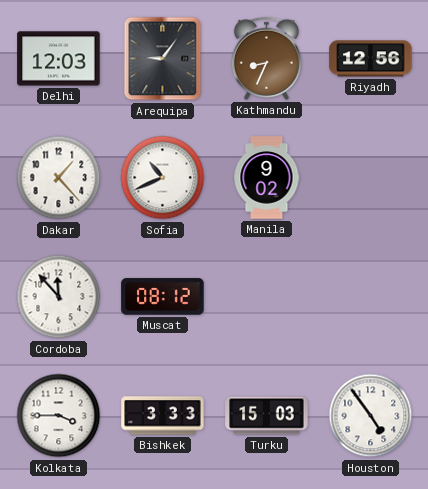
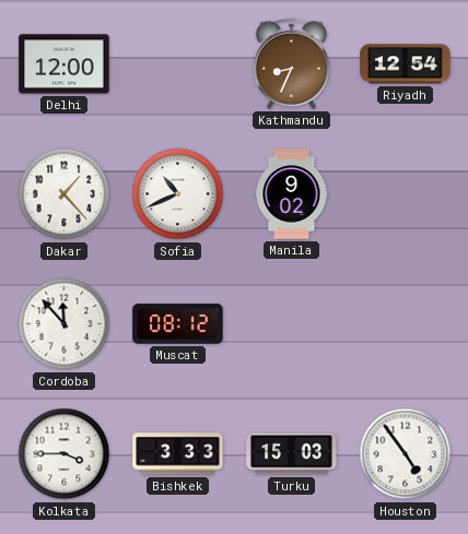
Delhi: 12:03 -> 12:00
Arequipa: 9:06 -> none
Riyadh: 12:56 -> 12:54
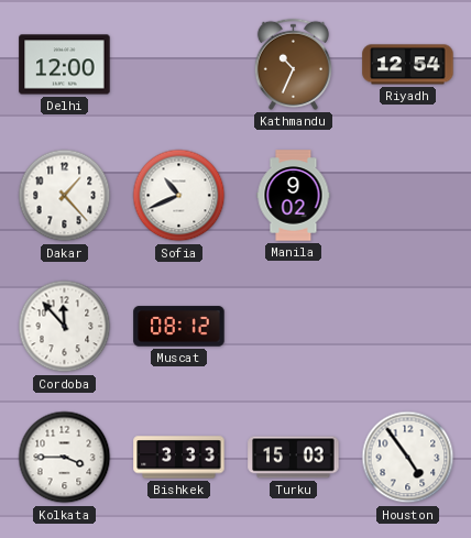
Kathmandu: 8:34 -> 10:34
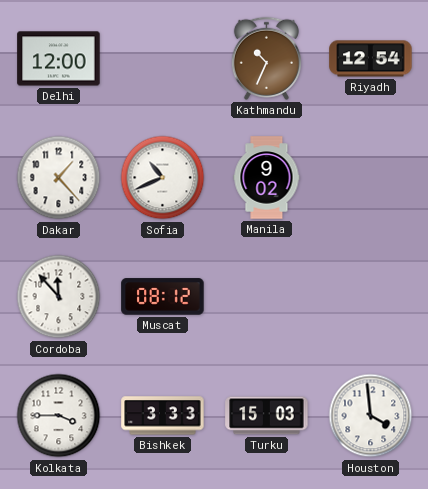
Houston: 4:54 -> 3:59
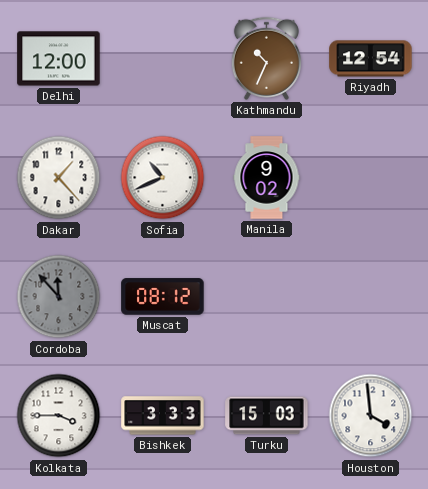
Cordoba dial: white -> grey
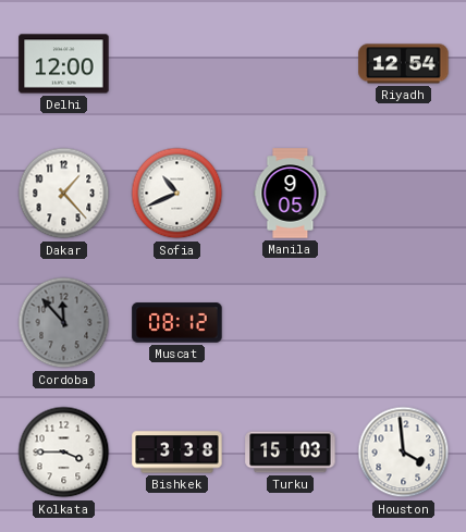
Kathmandu: 10:34 -> none
Manila: 9:02 -> 9:05
Bishkek: 3:33 -> 3:38
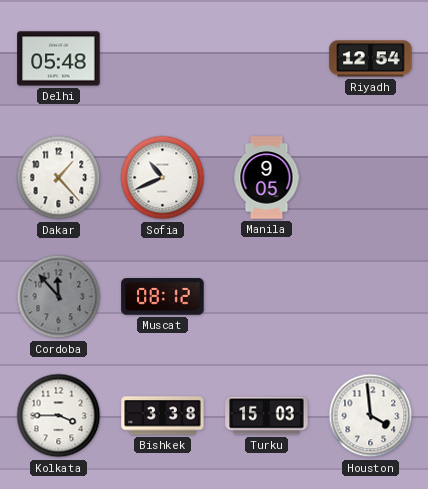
Delhi: 12:00 -> 05:48
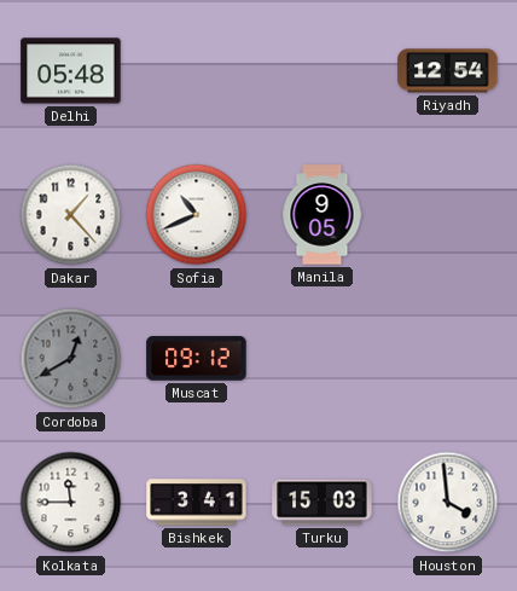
Cordoba: 11:53 -> 12:40
Muscat: 08:12 -> 09:12
Kolkata: 3:45 -> 11:45
Bishkek: 3:38 -> 3:41
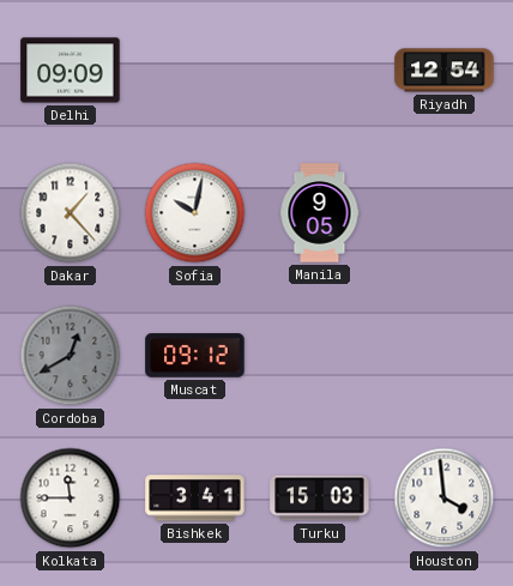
Delhi: 05:48 -> 09:09
Sofia: 10:41 -> 10:02
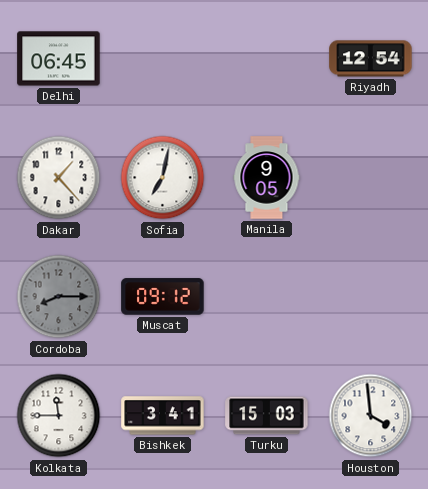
Delhi: 09:09 -> 06:45
Sofia: 10:02 -> 7:02
Cordoba: 12:40 -> 8:15
